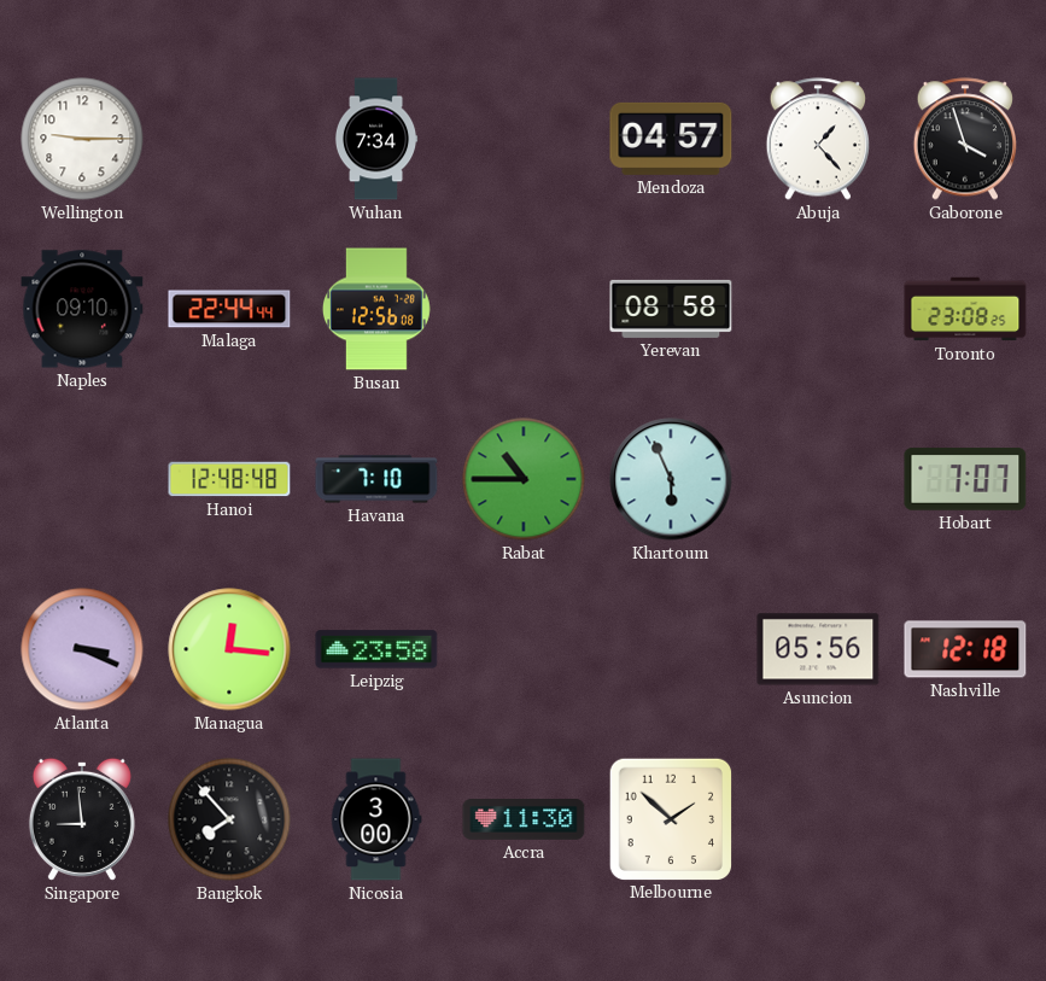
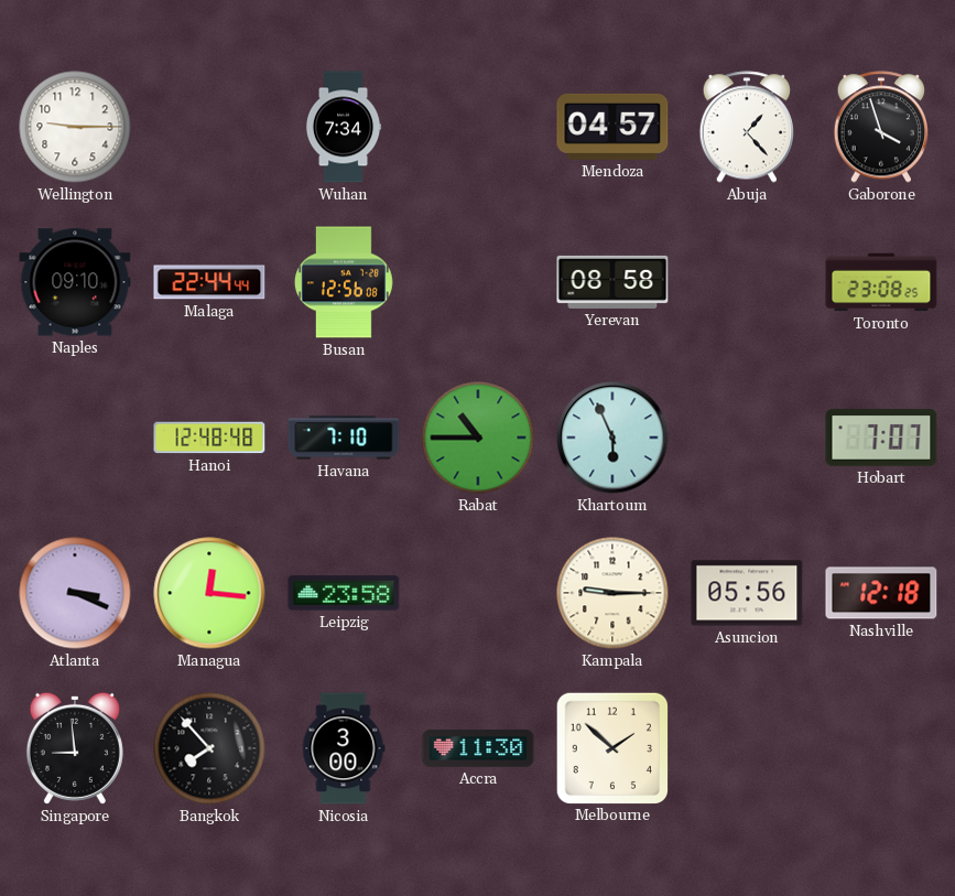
Kampala: none -> 9:15
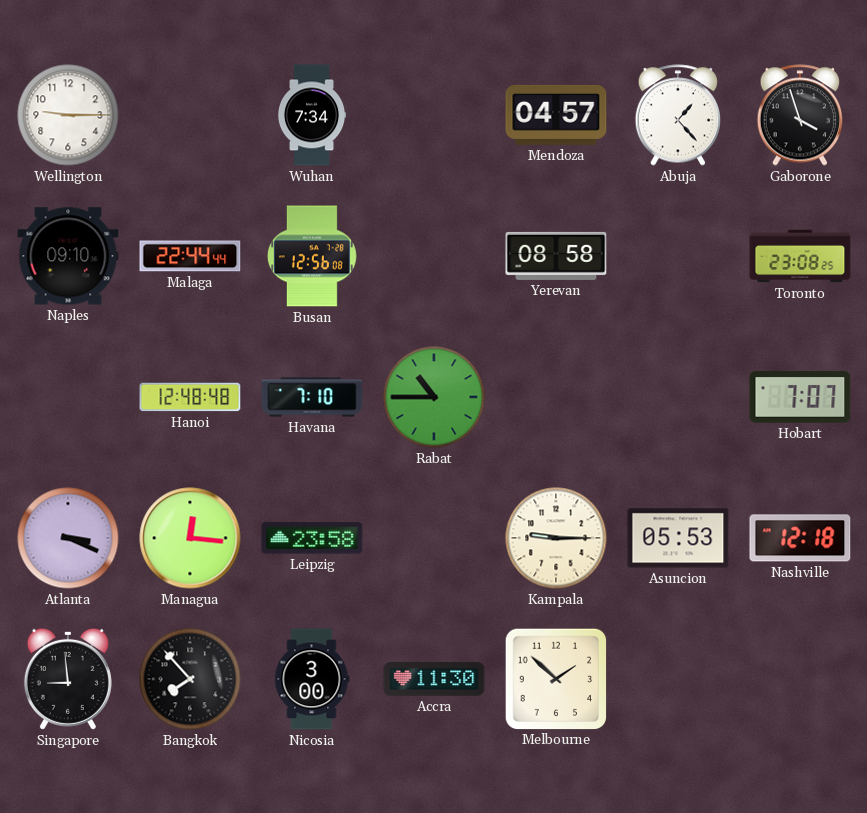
Khartoum: 5:56 -> none
Asuncion: 05:56 -> 05:53
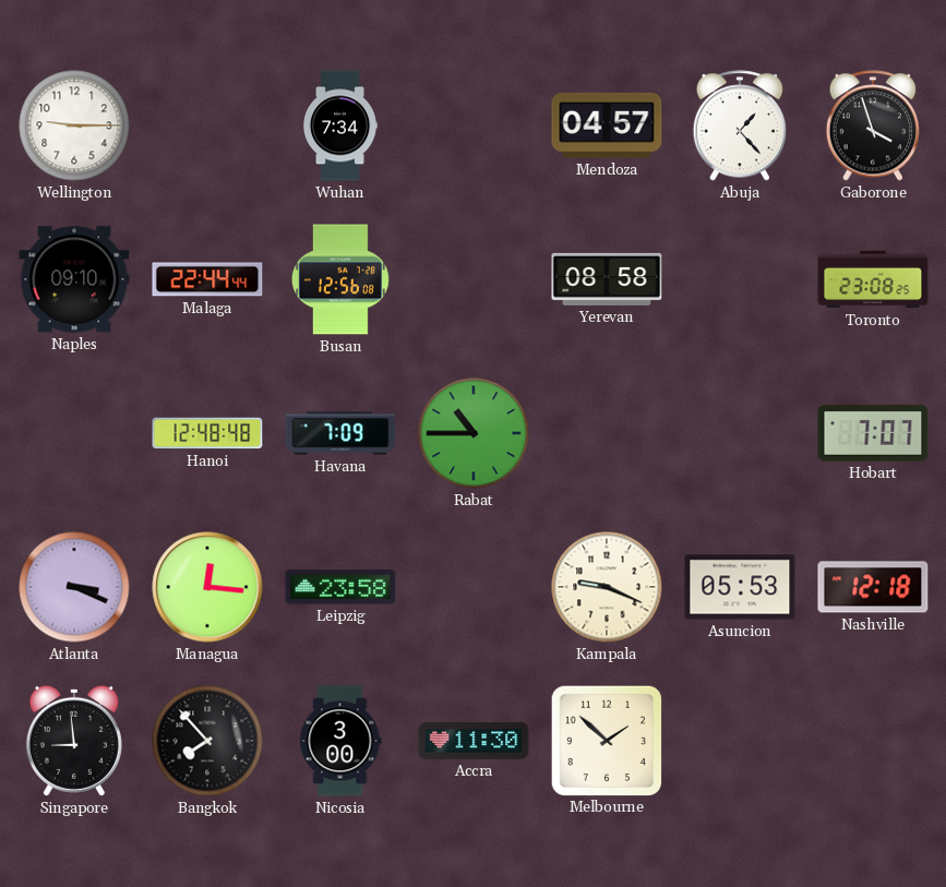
Havana: 7:10 -> 7:09
Kampala: 9:15 -> 9:19
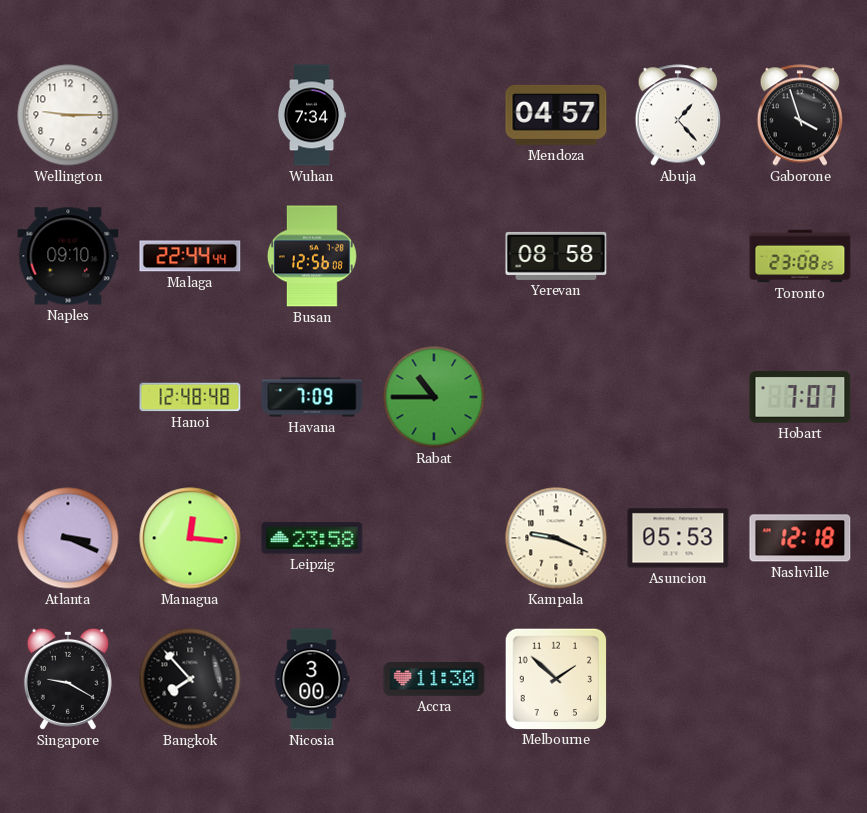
Singapore: 8:59 -> 9:20
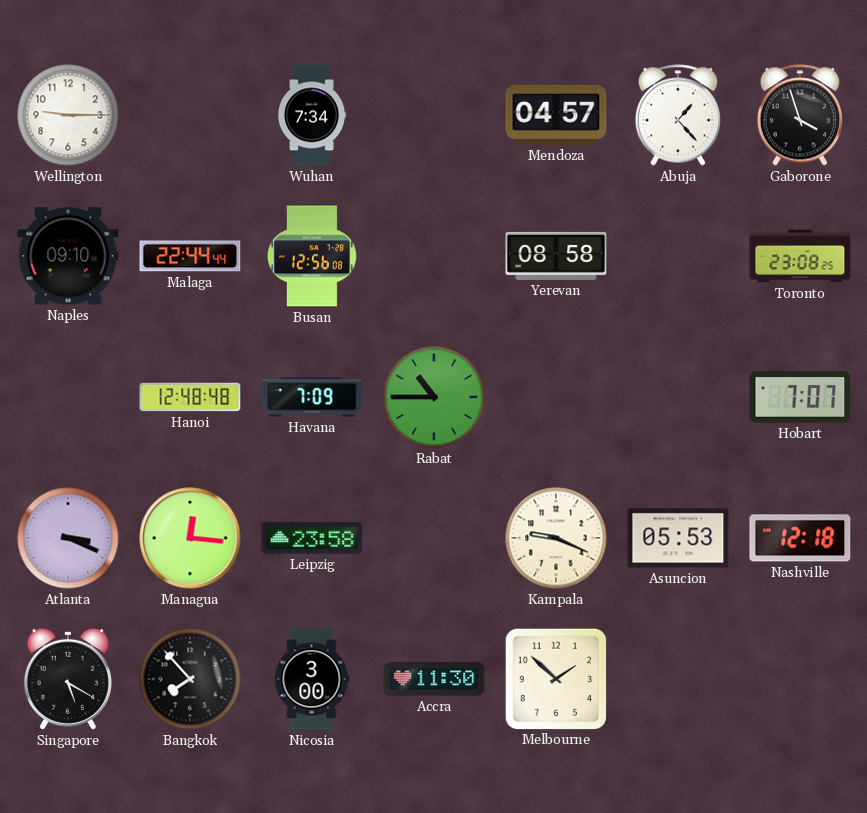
Singapore: 9:20 -> 5:20
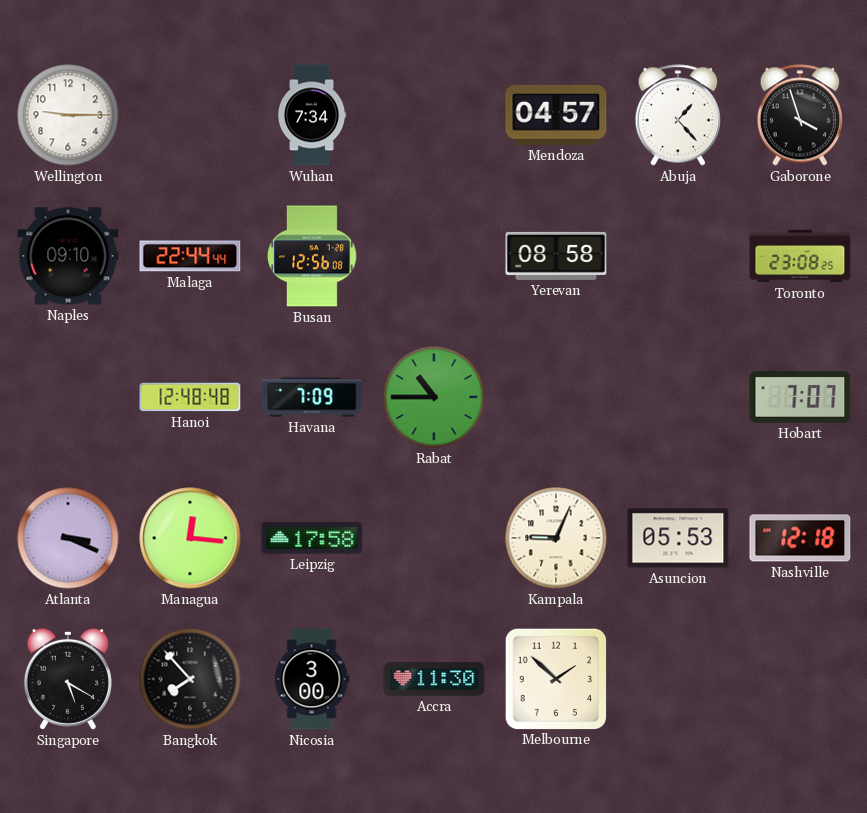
Leipzig: 23:58 -> 17:58
Kampala: 9:19 -> 9:04
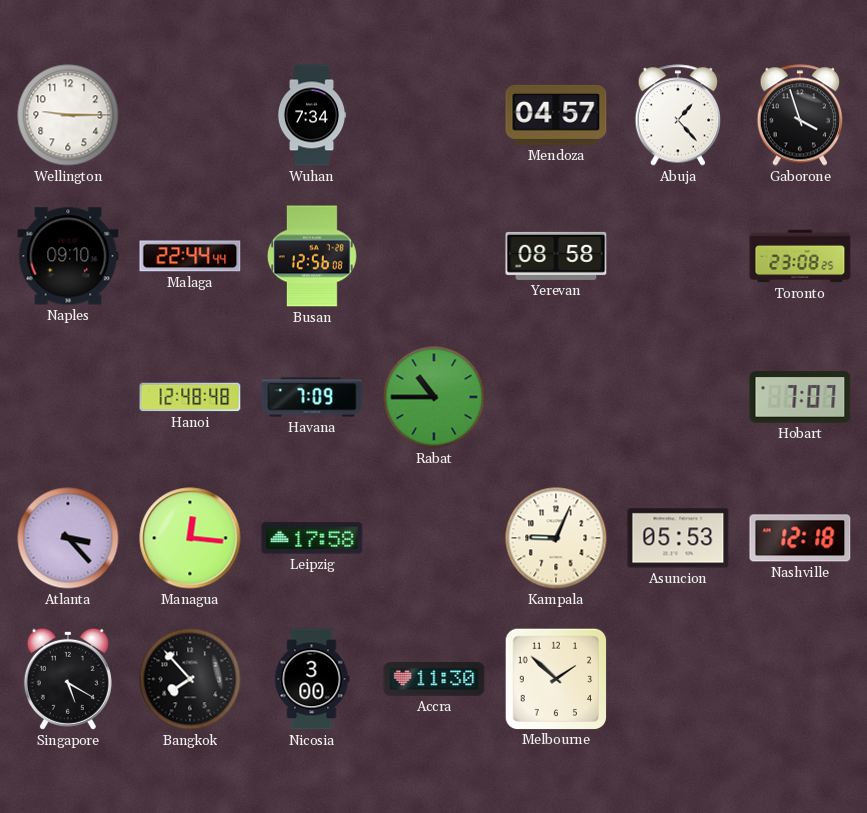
Atlanta: 3:19 -> 3:23
